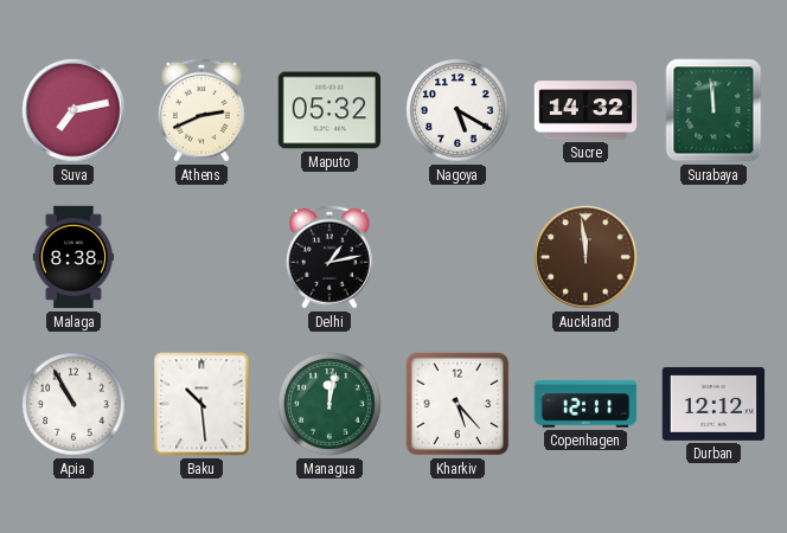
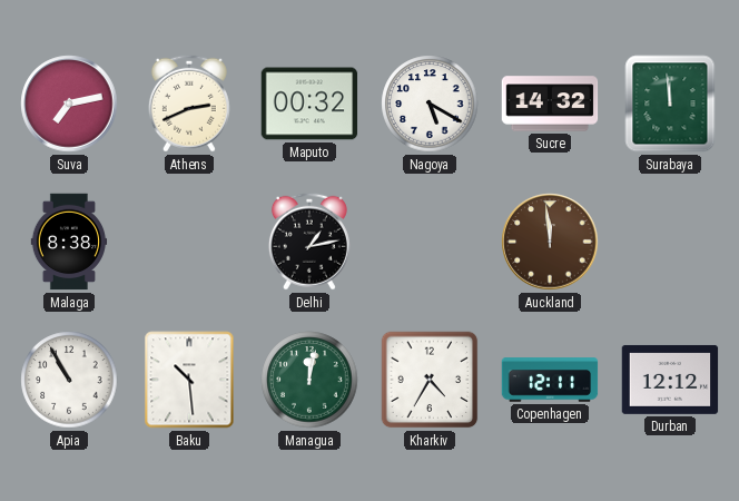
Maputo: 05:32 -> 00:32
Kharkiv: 5:23 -> 4:35
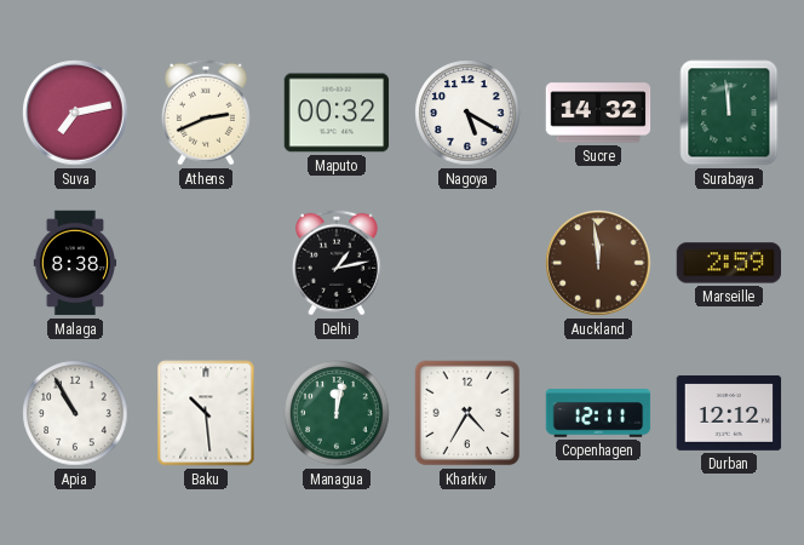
Marseille: none -> 2:59
